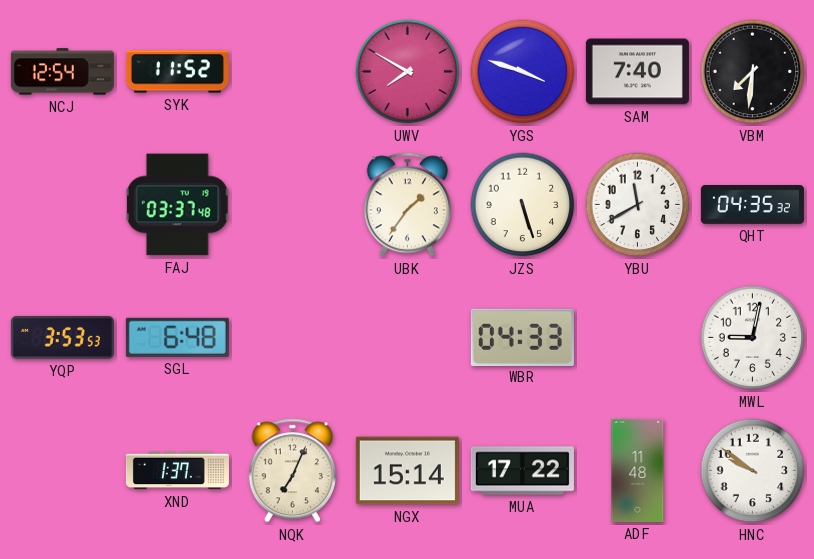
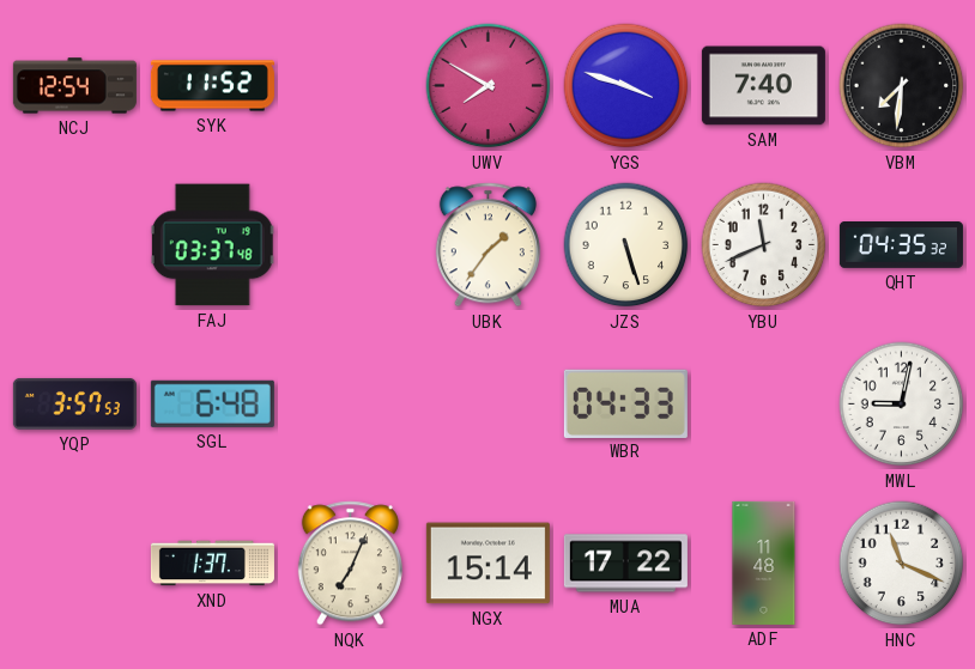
YBU: 11:40 -> 11:41
YQP: 3:53 -> 3:57
HNC: 9:51 -> 11:19
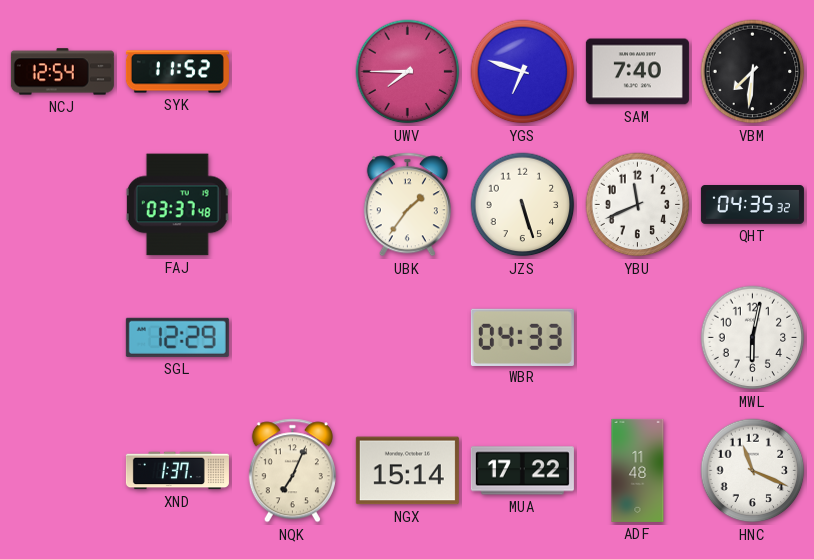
UWV: 7:50 -> 7:45
YGS: 3:48 -> 6:48
YQP: 3:57 -> none
SGL: 6:48 -> 12:29
MWL: 9:02 -> 6:02
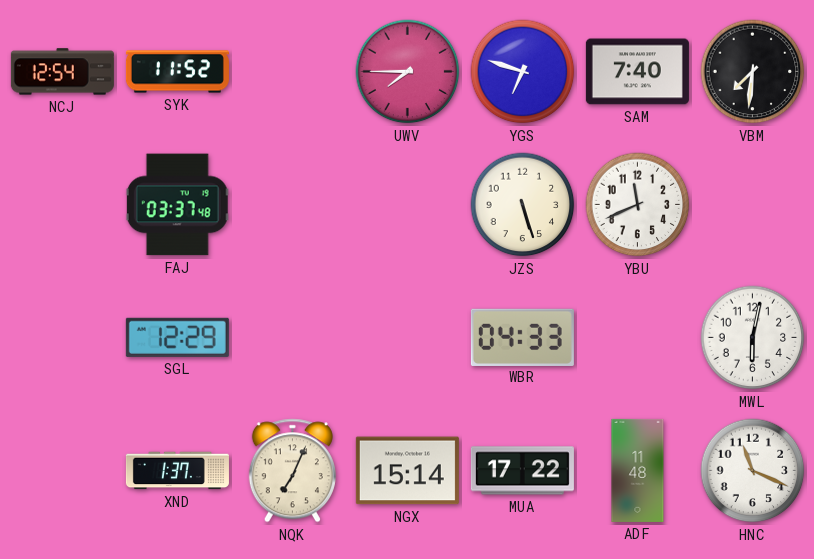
UBK: 1:36 -> none
QHT: 04:35 -> none
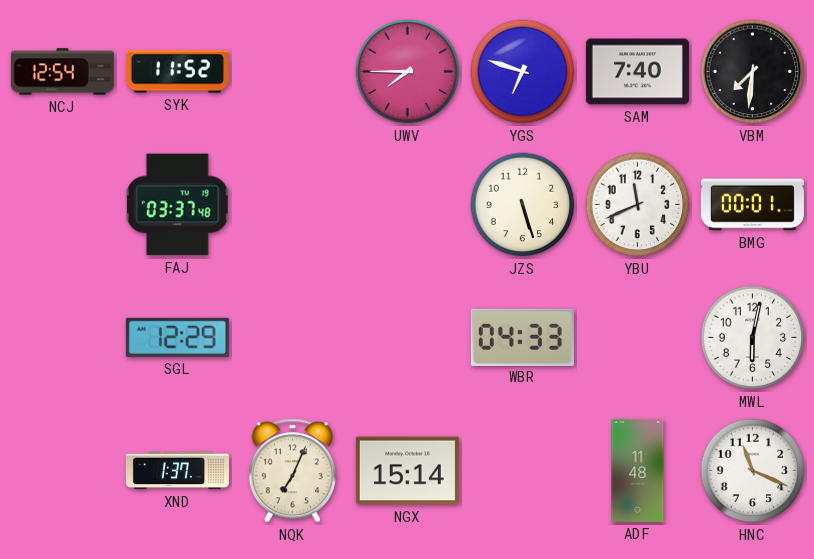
BMG: none -> 00:01
MUA: 17:22 -> none
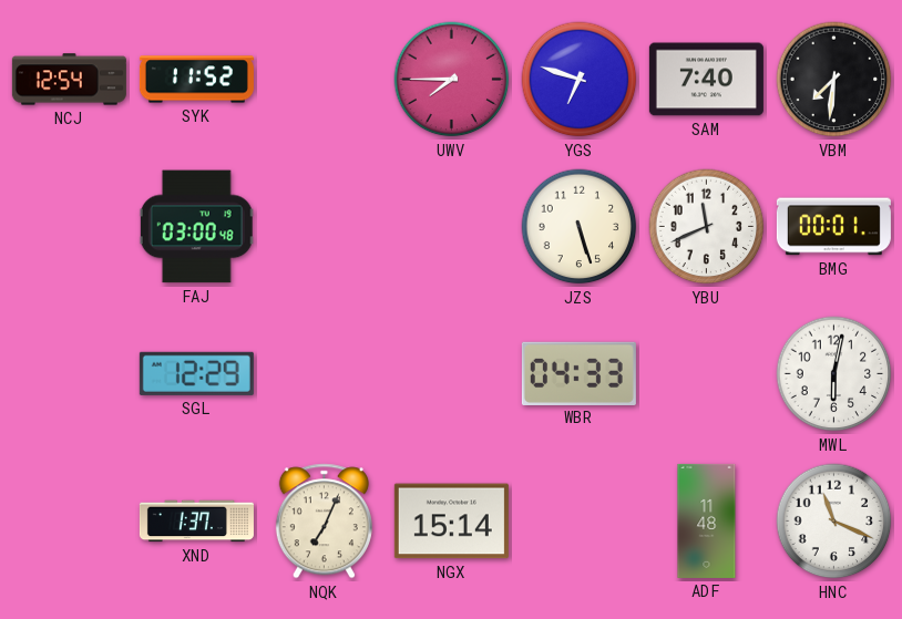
FAJ: 03:37 -> 03:00
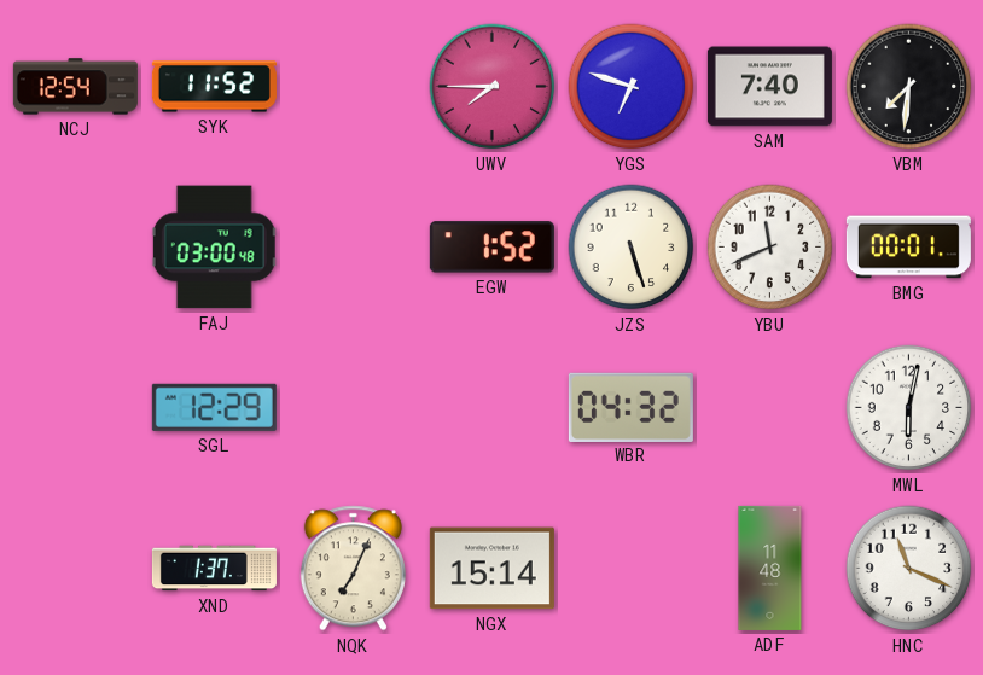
EGW: none -> 1:52
WBR: 04:33 -> 04:32
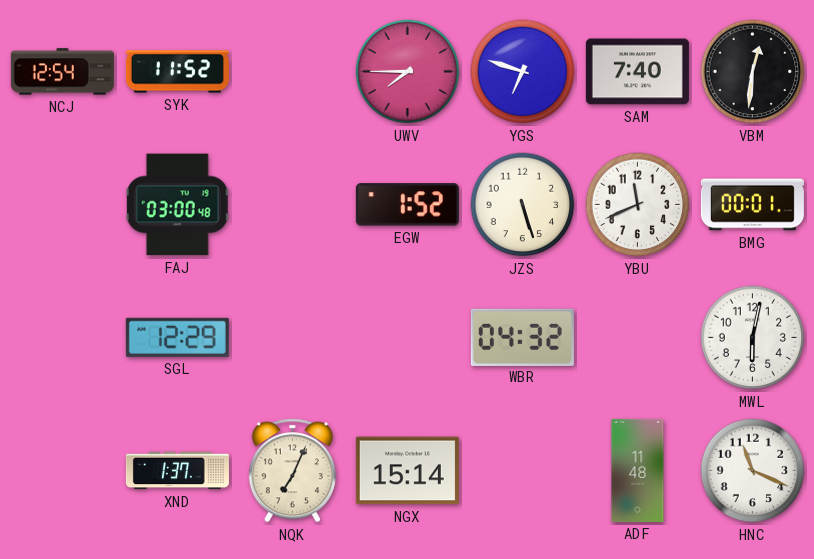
VBM: 7:31 -> 12:31
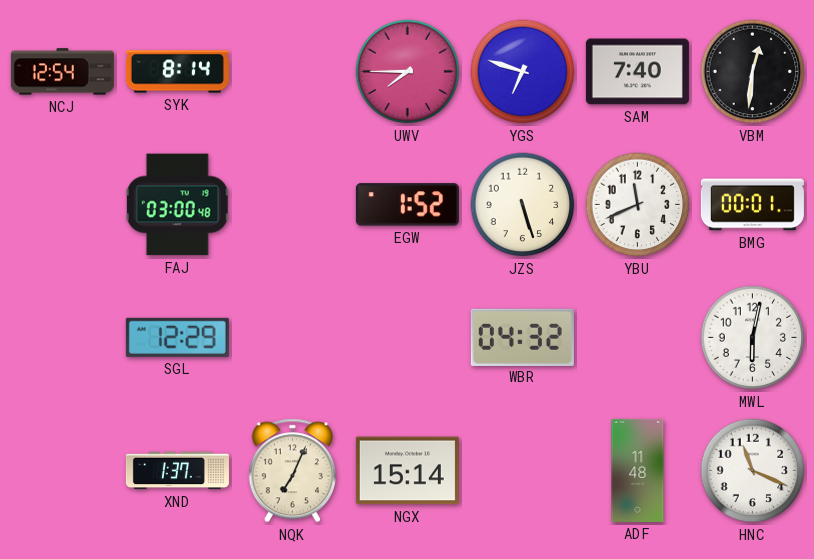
SYK: 11:52 -> 8:14
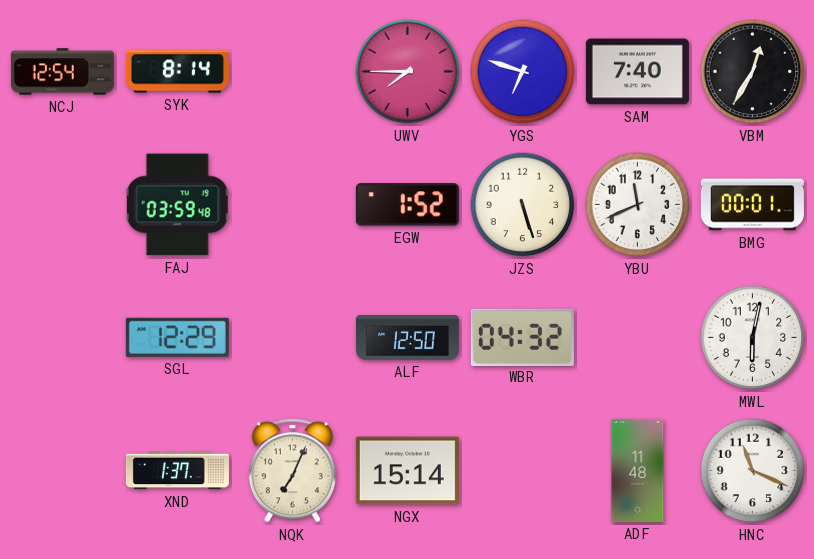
VBM: 12:31 -> 12:35
FAJ: 03:00 -> 03:59
ALF: none -> 12:50
